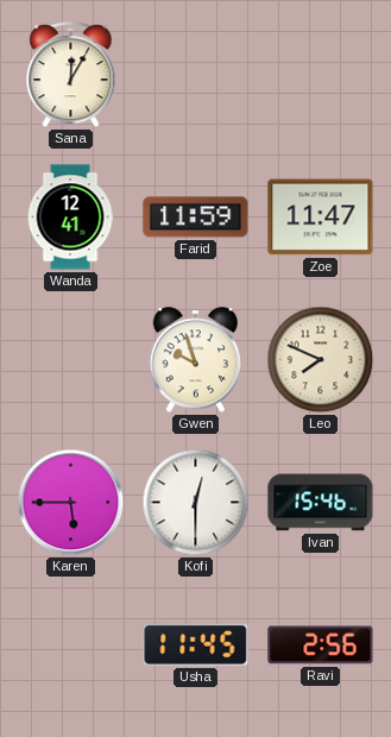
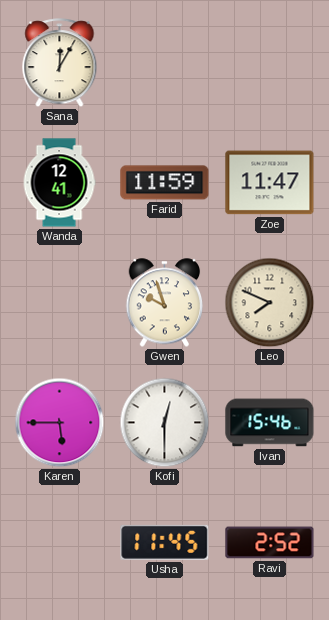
Ravi: 2:56 -> 2:52
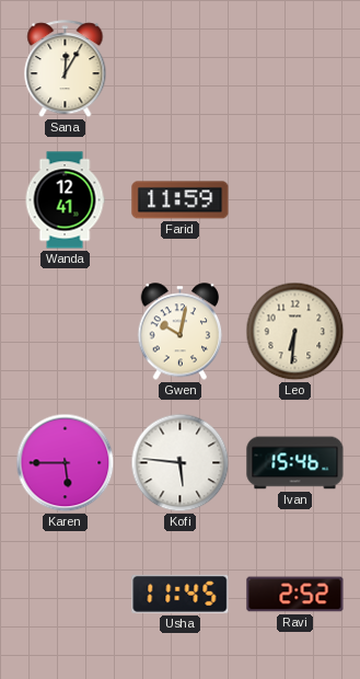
Zoe: 11:47 -> none
Gwen: 9:57 -> 10:02
Leo: 7:49 -> 6:31
Kofi: 12:30 -> 5:46
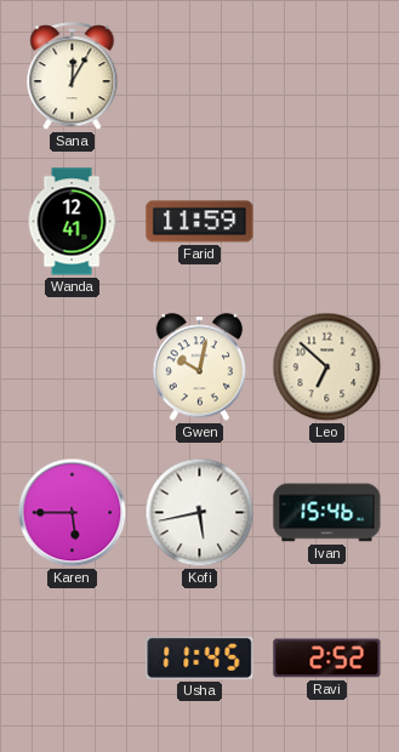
Leo: 6:31 -> 6:52
Kofi: 5:46 -> 5:43
